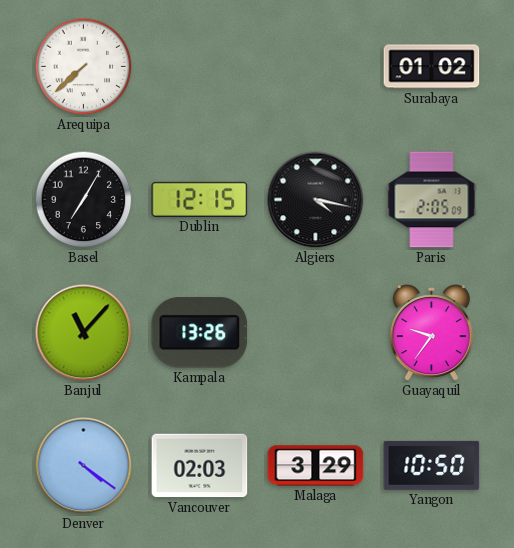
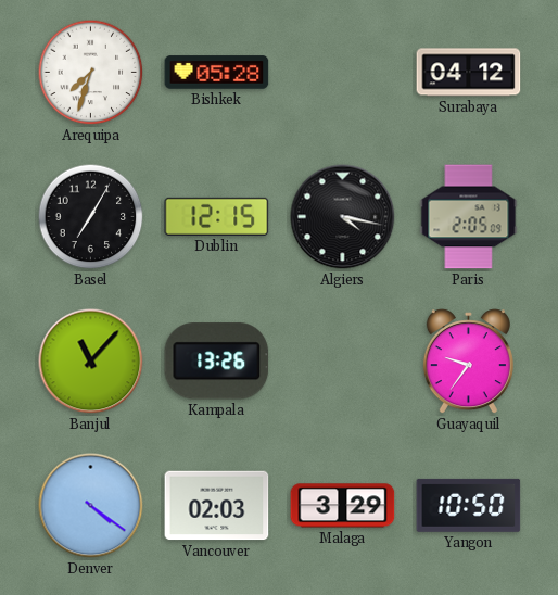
Arequipa: 7:38 -> 7:33
Bishkek: none -> 05:28
Surabaya: 01:02 -> 04:12
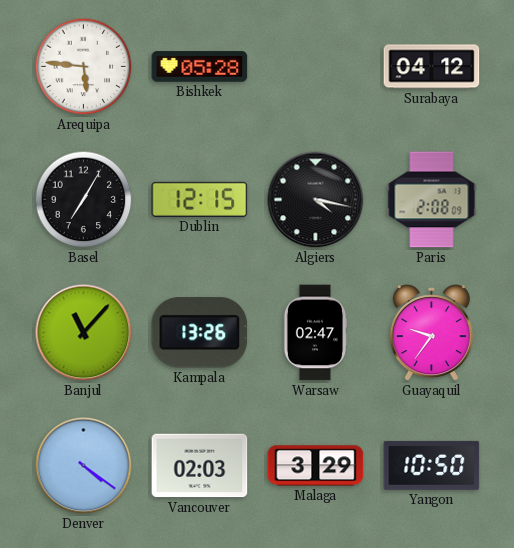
Arequipa: 7:33 -> 5:46
Paris: 2:05 -> 2:08
Warsaw: none -> 02:47
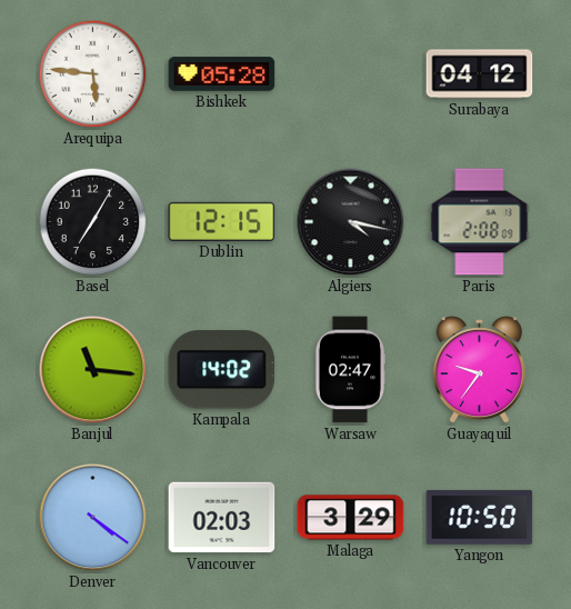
Banjul: 11:07 -> 11:16
Kampala: 13:26 -> 14:02
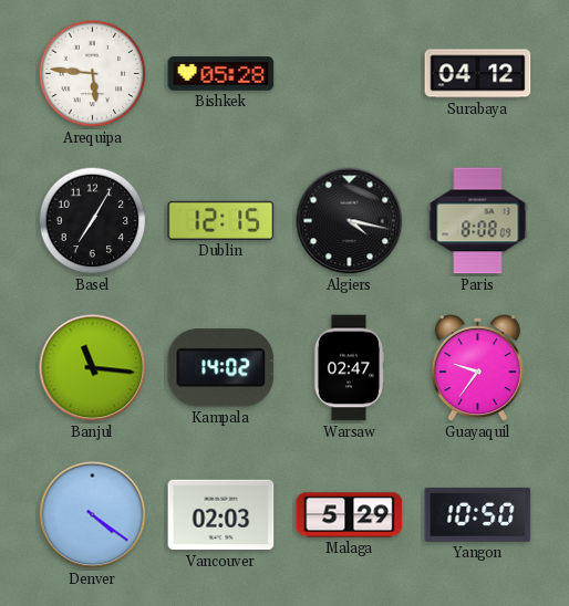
Paris: 2:08 -> 8:08
Malaga: 3:29 -> 5:29
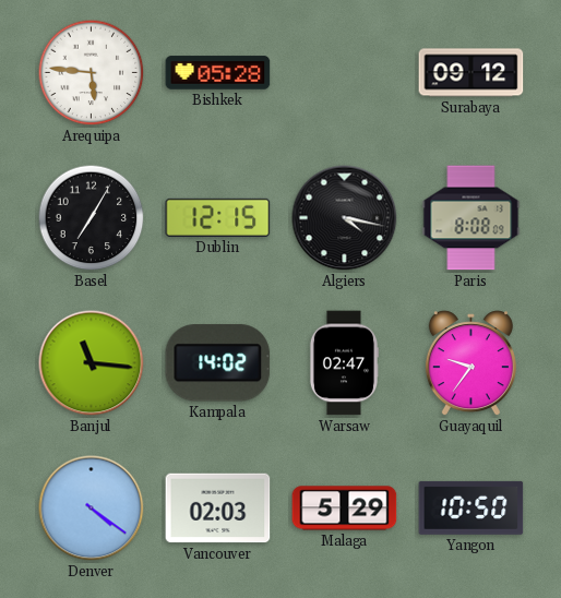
Surabaya: 04:12 -> 09:12
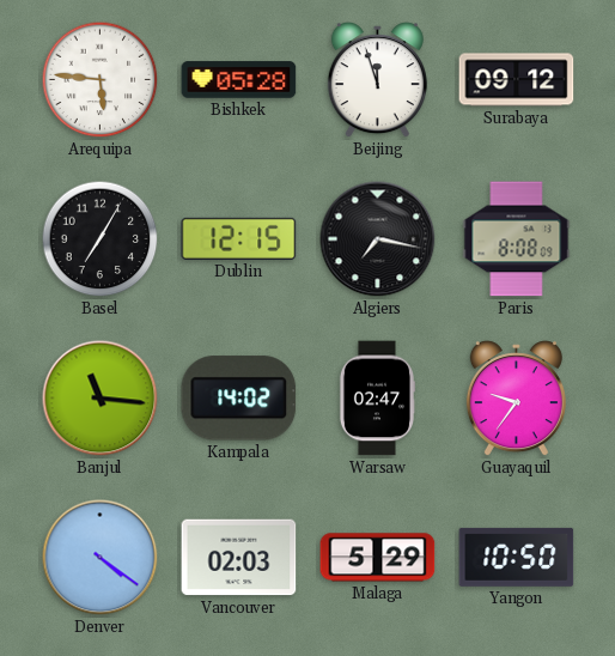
Beijing: none -> 11:57
Algiers: 4:17 -> 7:17
